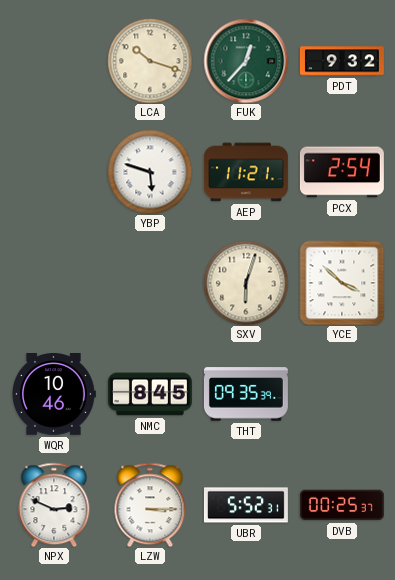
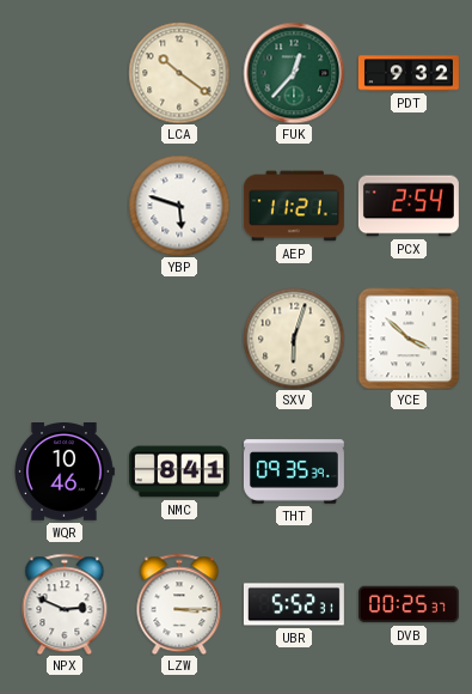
LCA: 10:18 -> 10:21
NMC: 8:45 -> 8:41
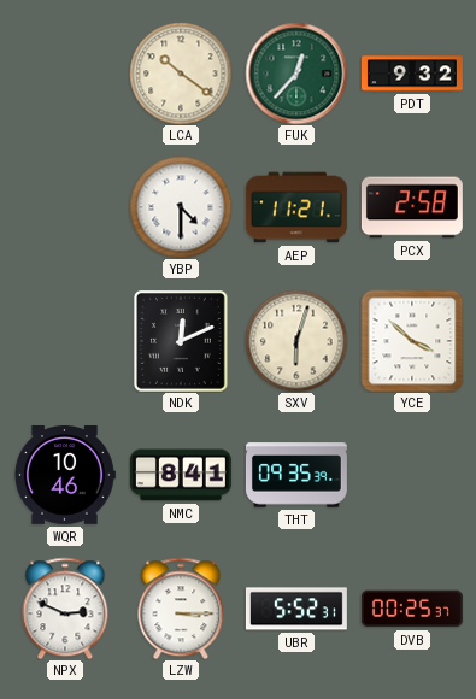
YBP: 5:48 -> 4:30
PCX: 2:54 -> 2:58
NDK: none -> 12:11
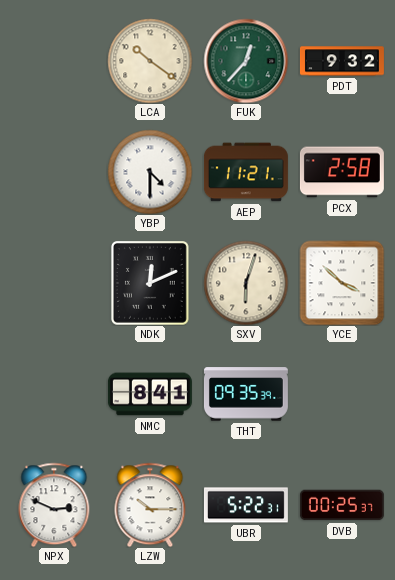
WQR: 10:46 -> none
LZW: 3:15 -> 10:15
UBR: 5:52 -> 5:22
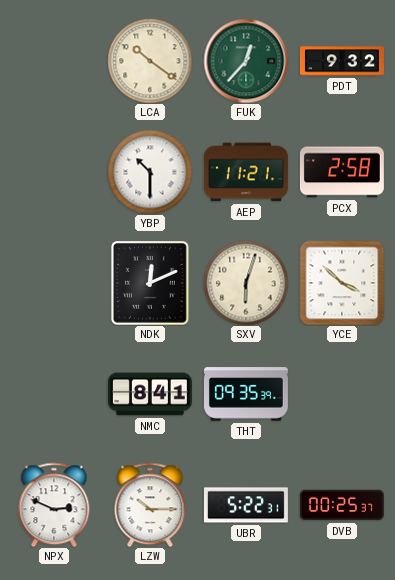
YBP: 4:30 -> 10:30
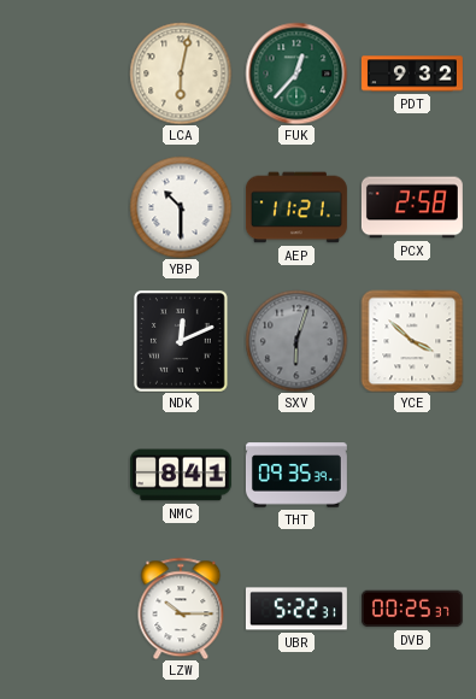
LCA: 10:21 -> 6:02
SXV dial: cream -> grey
NPX: 2:49 -> none
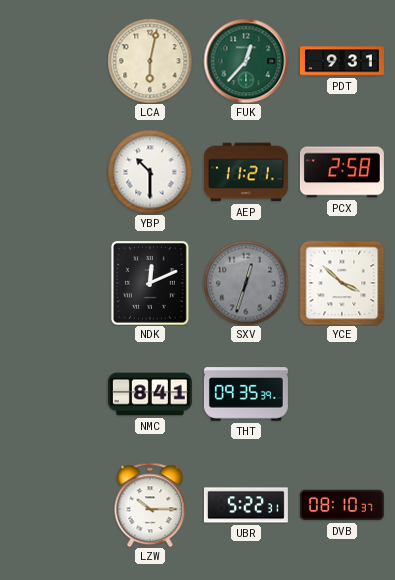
PDT: 9:32 -> 9:31
SXV: 6:03 -> 12:33
DVB: 00:25 -> 08:10
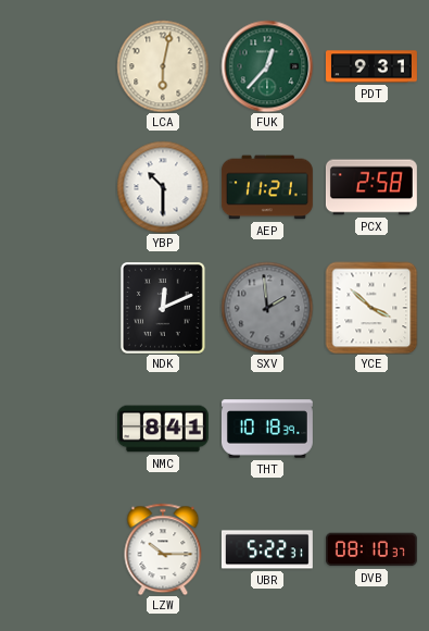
SXV: 12:33 -> 1:59
THT: 09:35 -> 10:18
